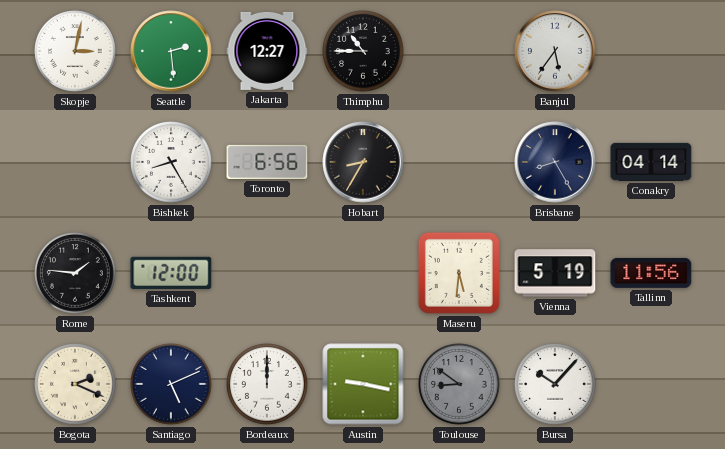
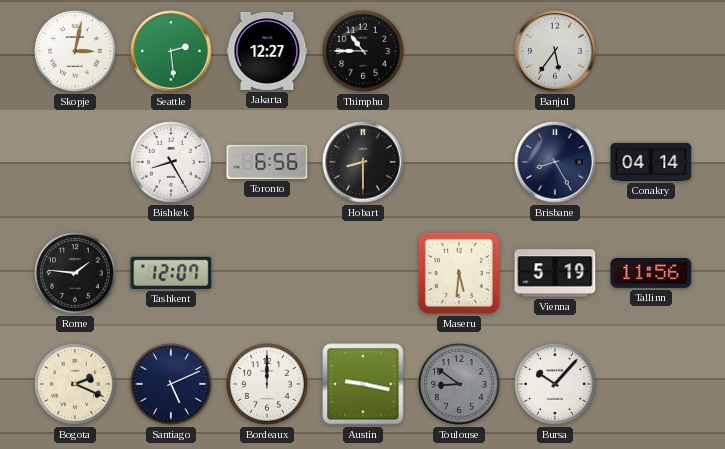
Hobart: 8:35 -> 8:30
Tashkent: 12:00 -> 12:07
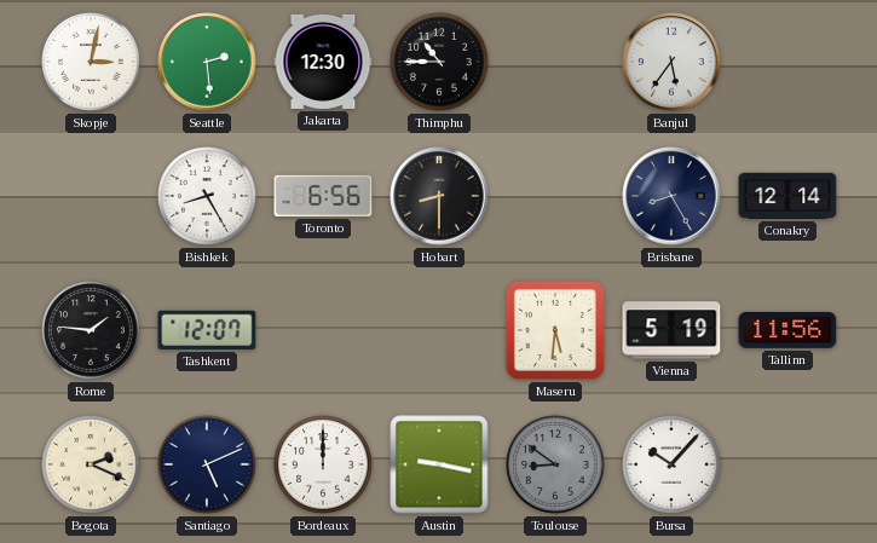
Jakarta: 12:27 -> 12:30
Conakry: 04:14 -> 12:14
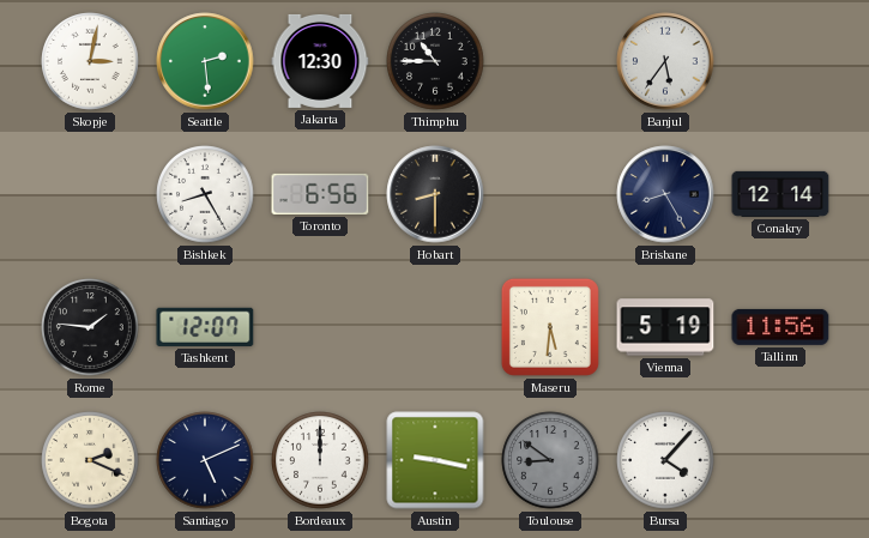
Bursa: 10:07 -> 4:07
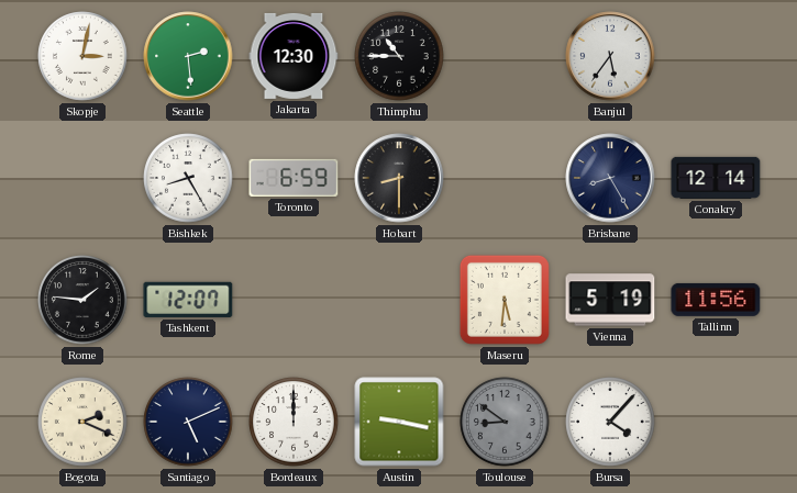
Toronto: 6:56 -> 6:59
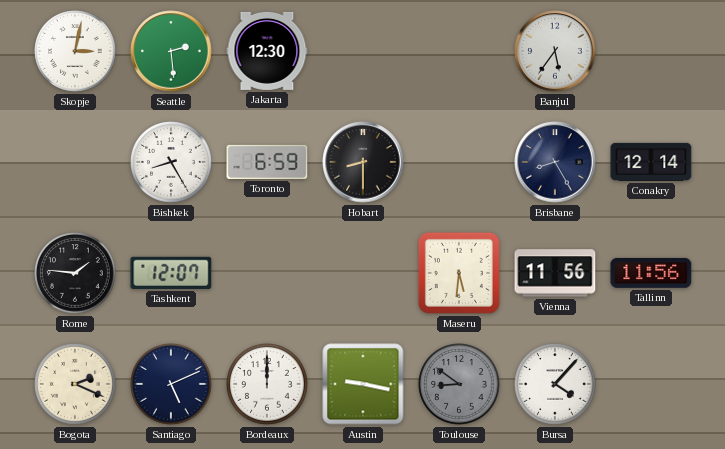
Thimphu: 10:45 -> none
Vienna: 5:19 -> 11:56
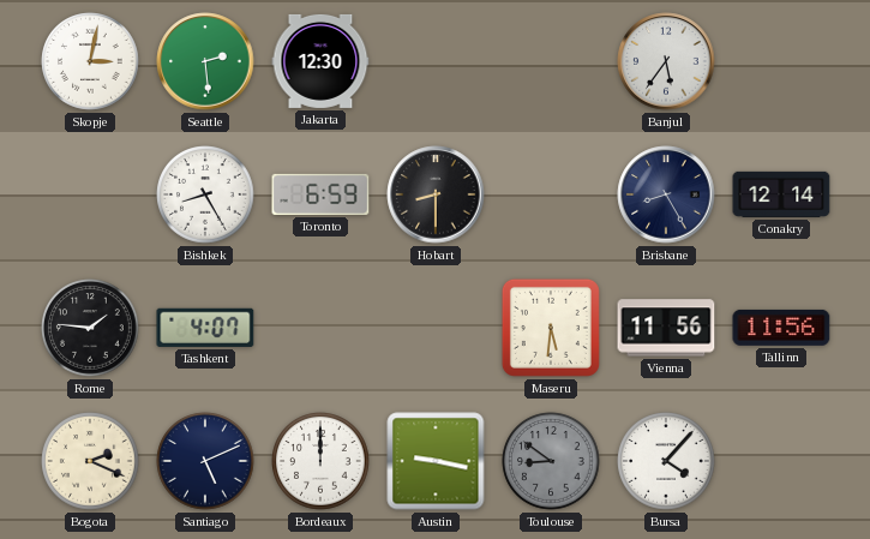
Tashkent: 12:07 -> 4:07
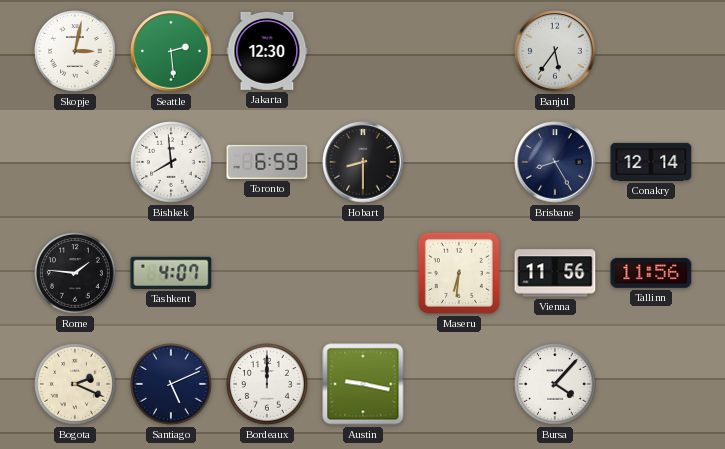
Bishkek: 8:25 -> 7:59
Maseru: 5:31 -> 6:31
Toulouse: 8:51 -> none
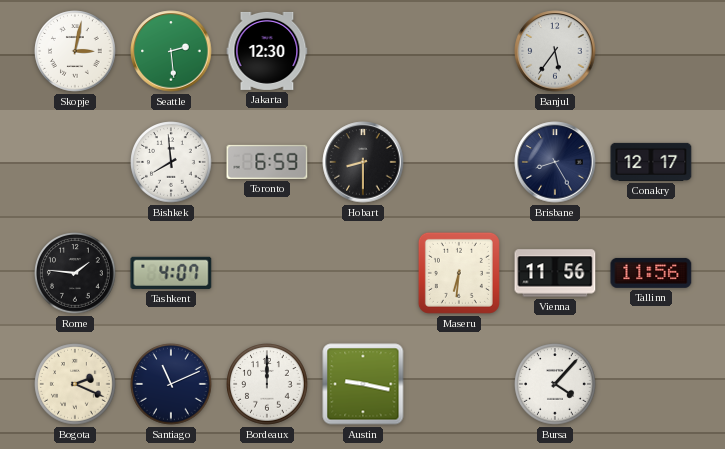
Conakry: 12:14 -> 12:17
Santiago: 5:11 -> 11:11
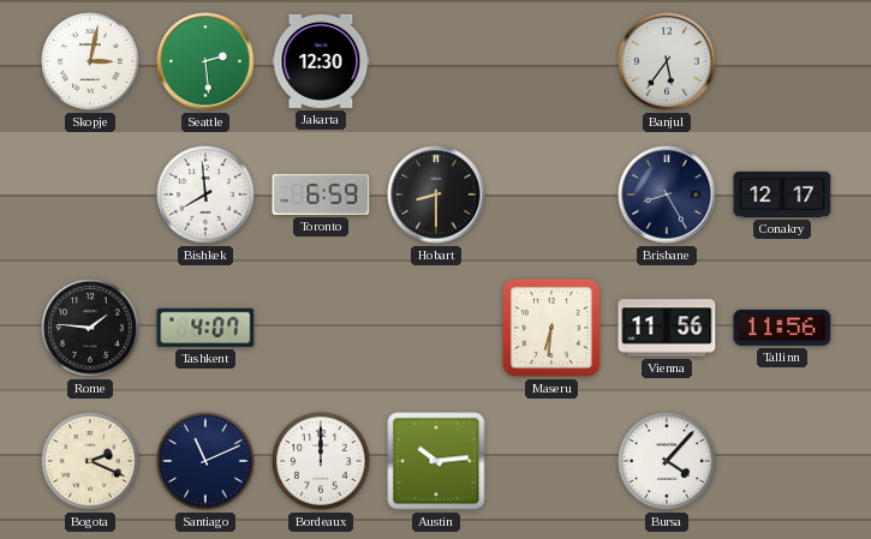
Austin: 9:17 -> 10:14
